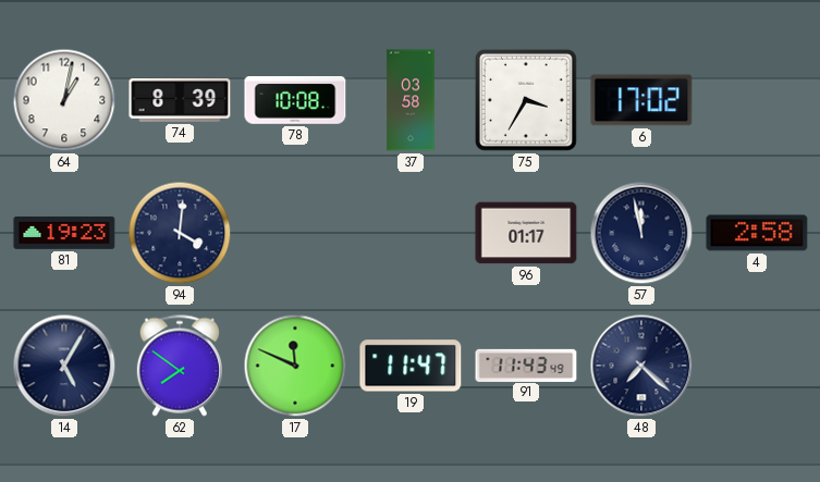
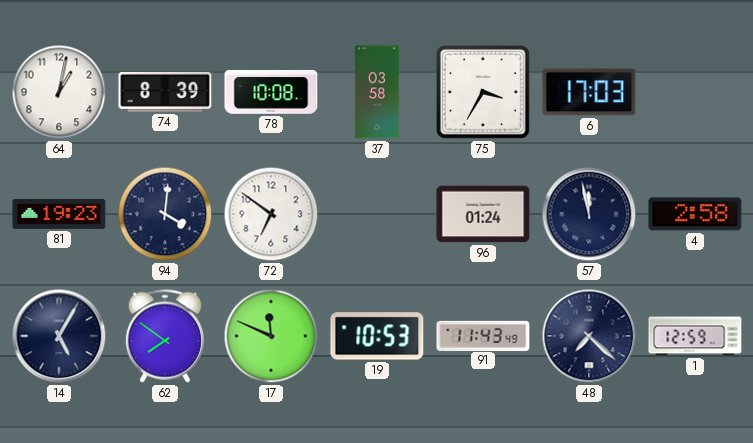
6: 17:02 -> 17:03
72: none -> 6:51
96: 01:17 -> 01:24
19: 11:47 -> 10:53
1: none -> 12:59
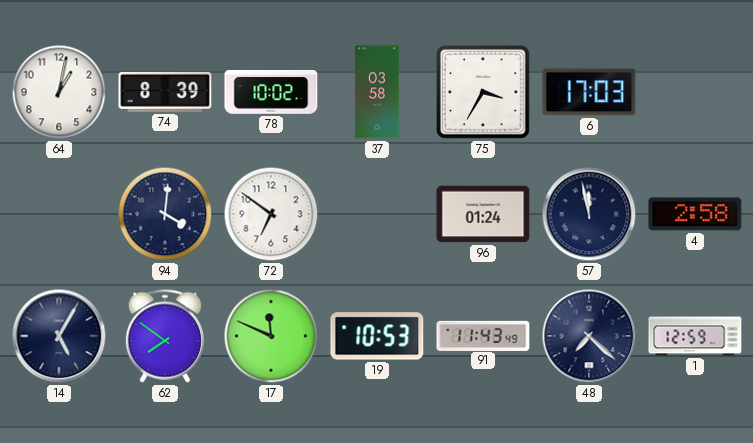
78: 10:08 -> 10:02
81: 19:23 -> none
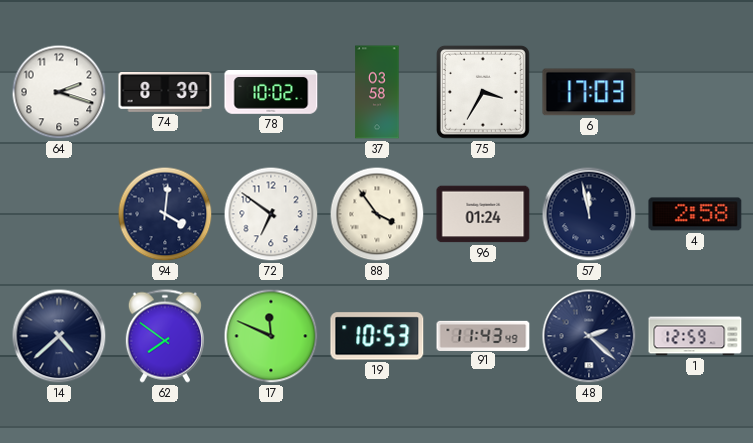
64: 1:02 -> 2:18
88: none -> 3:54
14: 5:05 -> 4:38
48: 7:22 -> 2:22
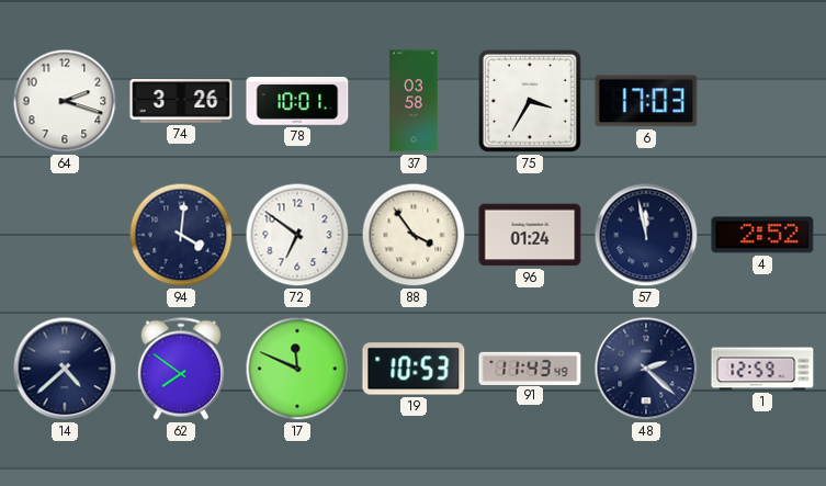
74: 8:39 -> 3:26
78: 10:02 -> 10:01
4: 2:58 -> 2:52
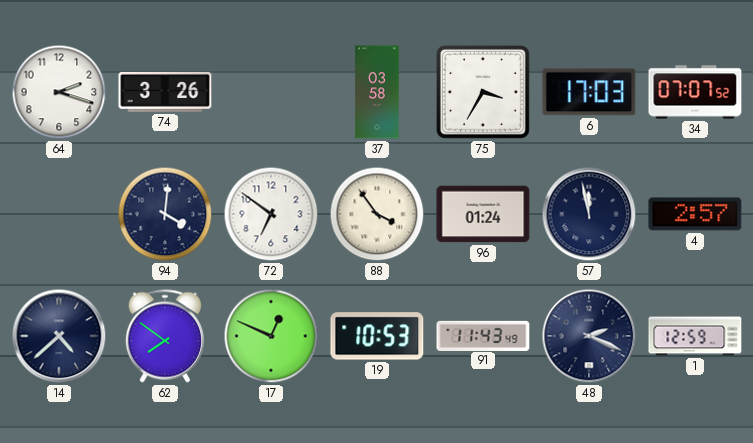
78: 10:01 -> none
34: none -> 07:07
4: 2:52 -> 2:57
17: 11:49 -> 12:49
48: 2:22 -> 2:19
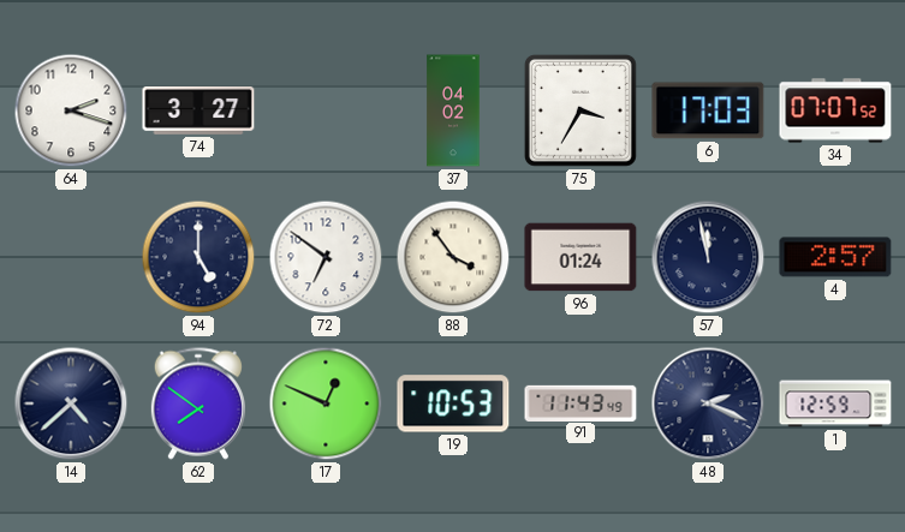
74: 3:26 -> 3:27
37: 03:58 -> 04:02
94: 4:01 -> 5:00
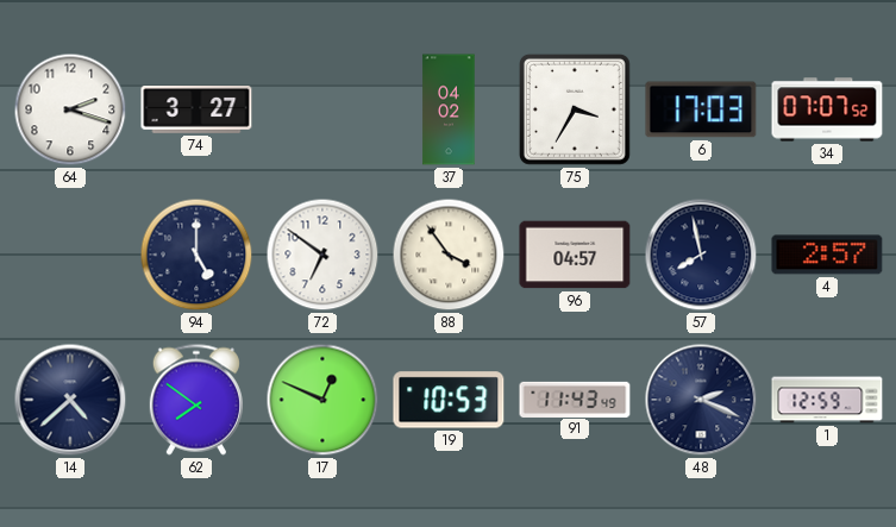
96: 01:24 -> 04:57
57: 11:58 -> 7:58
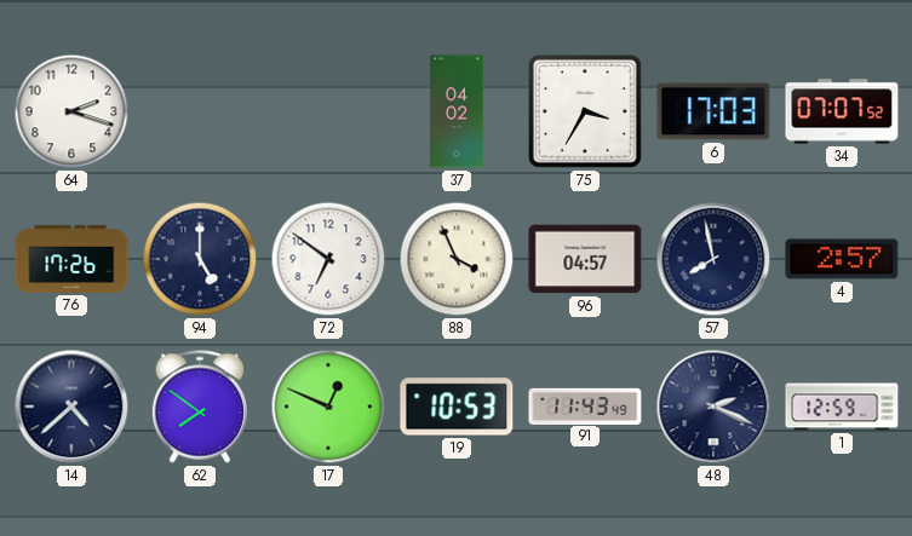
74: 3:27 -> none
76: none -> 17:26
88: 3:54 -> 3:56
